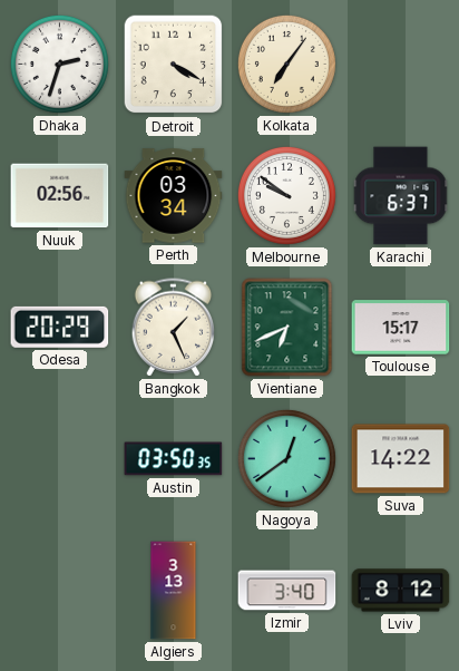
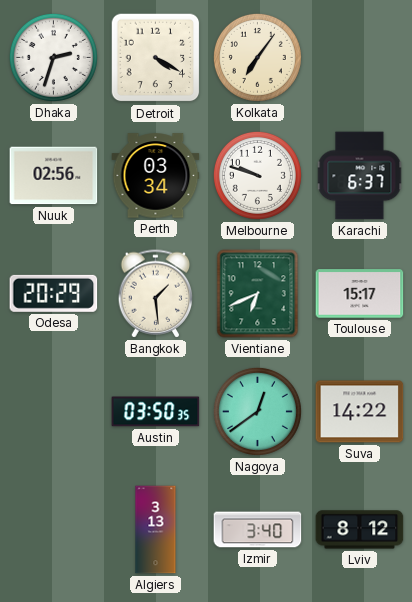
Melbourne: 9:51 -> 9:48
Bangkok: 1:26 -> 1:29
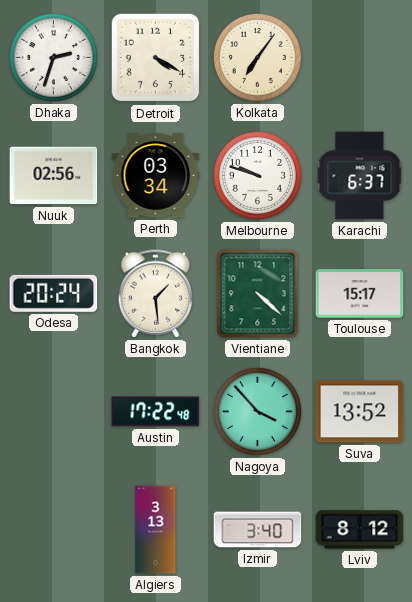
Odesa: 20:29 -> 20:24
Vientiane: 6:41 -> 4:22
Austin: 03:50 -> 17:22
Nagoya: 12:39 -> 3:53
Suva: 14:22 -> 13:52
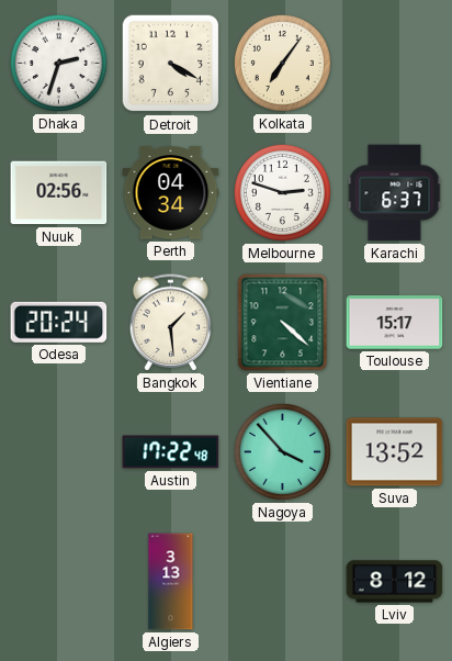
Perth: 03:34 -> 04:34
Melbourne: 9:48 -> 2:48
Izmir: 3:40 -> none
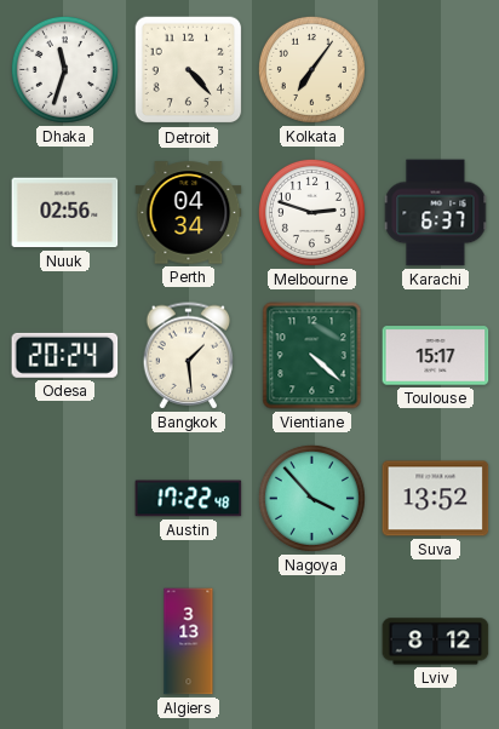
Dhaka: 2:33 -> 11:33
Detroit: 4:20 -> 4:23
